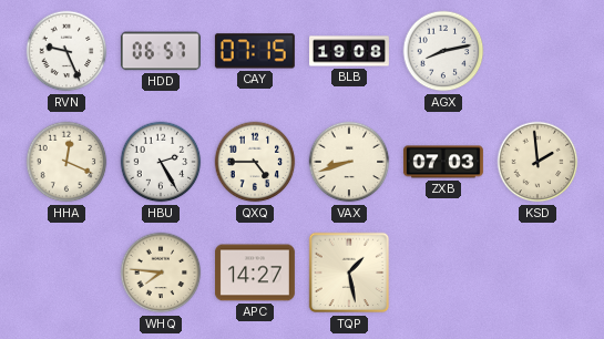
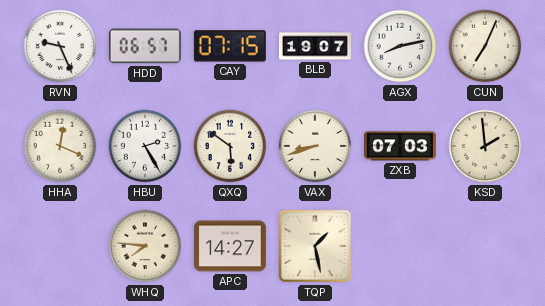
BLB: 19:08 -> 19:07
CUN: none -> 7:04
QXQ: 4:45 -> 5:51
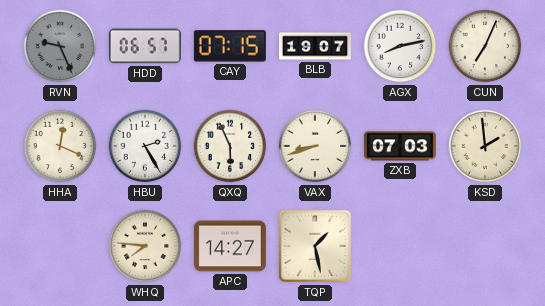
RVN dial: white -> grey
QXQ: 5:51 -> 5:56
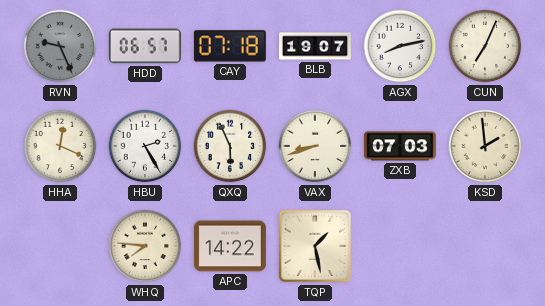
CAY: 07:15 -> 07:18
APC: 14:27 -> 14:22
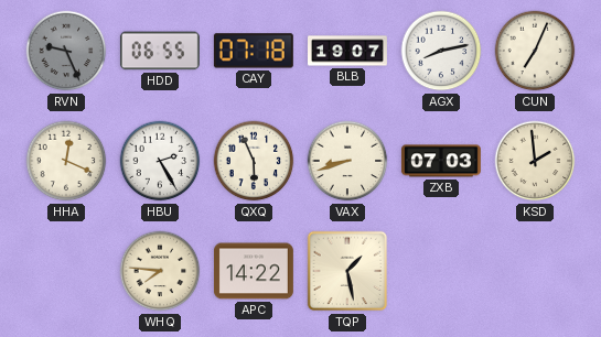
HDD: 06:57 -> 06:55
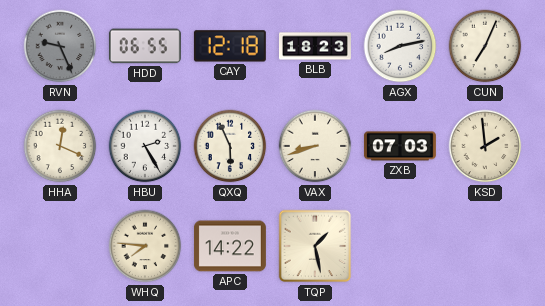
CAY: 07:18 -> 12:18
BLB: 19:07 -> 18:23
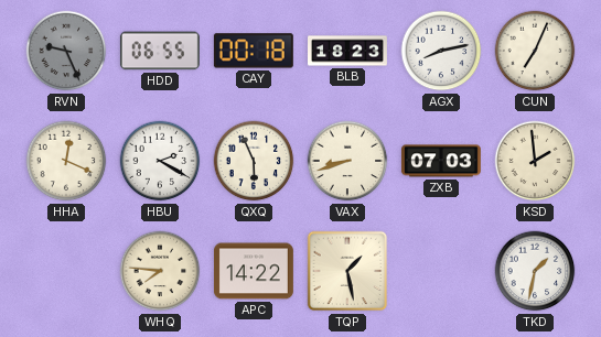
CAY: 12:18 -> 00:18
HBU: 2:25 -> 2:20
TKD: none -> 1:32
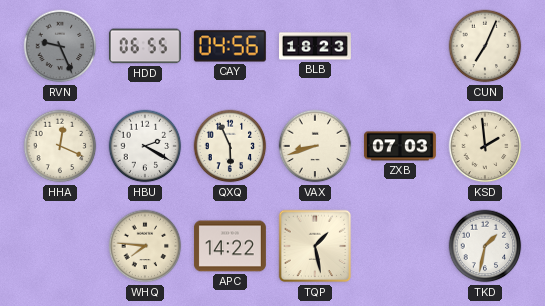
CAY: 00:18 -> 04:56
AGX: 8:13 -> none
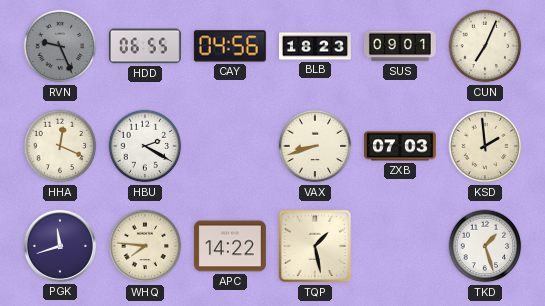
SUS: none -> 09:01
QXQ: 5:56 -> none
PGK: none -> 11:42
TKD: 1:32 -> 1:27
